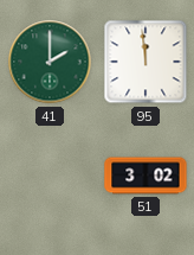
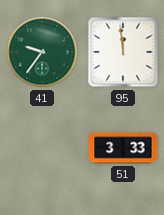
41: 2:00 -> 9:36
51: 3:02 -> 3:33
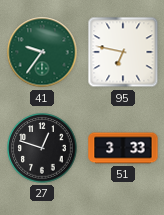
95: 11:59 -> 6:47
27: none -> 12:48
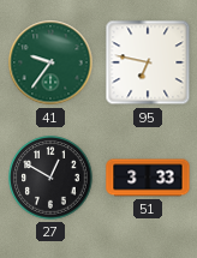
27: 12:48 -> 12:50
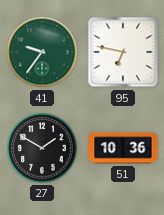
27: 12:50 -> 1:50
51: 3:33 -> 10:36
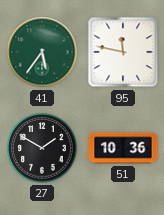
41: 9:36 -> 5:36
95: 6:47 -> 11:47
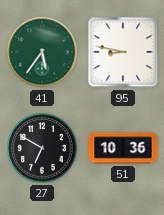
95: 11:47 -> 8:47
27: 1:50 -> 6:50
